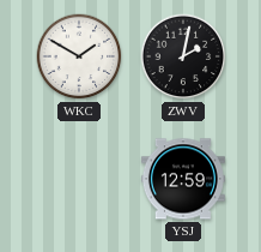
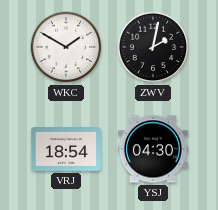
VRJ: none -> 18:54
YSJ: 12:59 -> 04:30
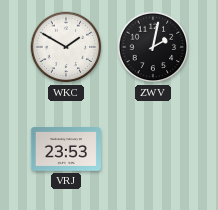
VRJ: 18:54 -> 23:53
YSJ: 04:30 -> none
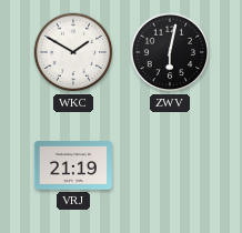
ZWV: 2:02 -> 6:02
VRJ: 23:53 -> 21:19
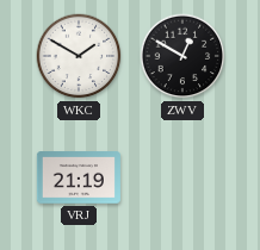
ZWV: 6:02 -> 12:50
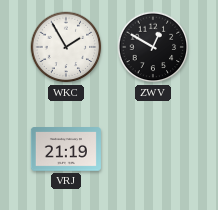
WKC: 1:50 -> 1:55
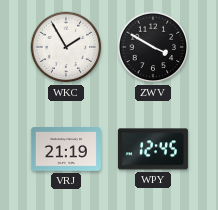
ZWV: 12:50 -> 3:50
WPY: none -> 12:45
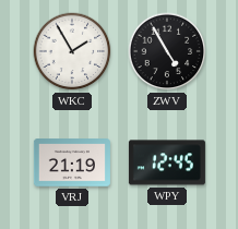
ZWV: 3:50 -> 4:55
